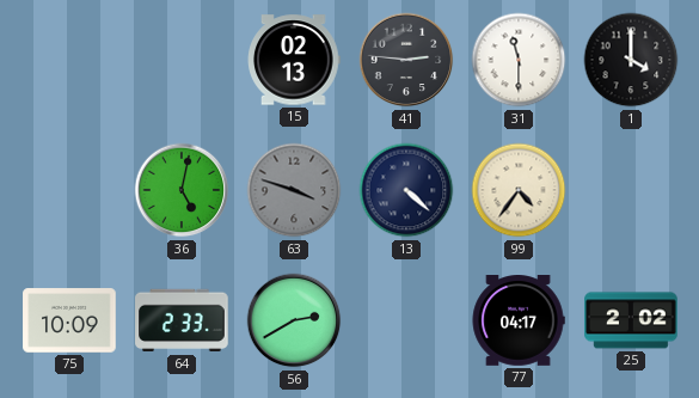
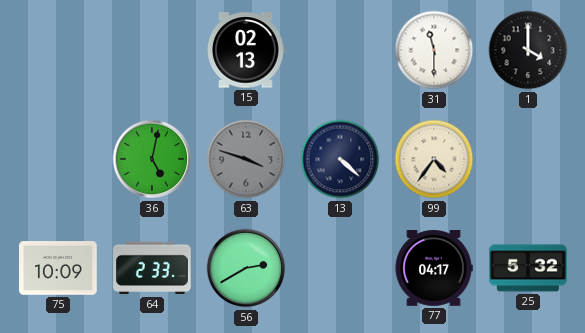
41: 2:46 -> none
25: 2:02 -> 5:32
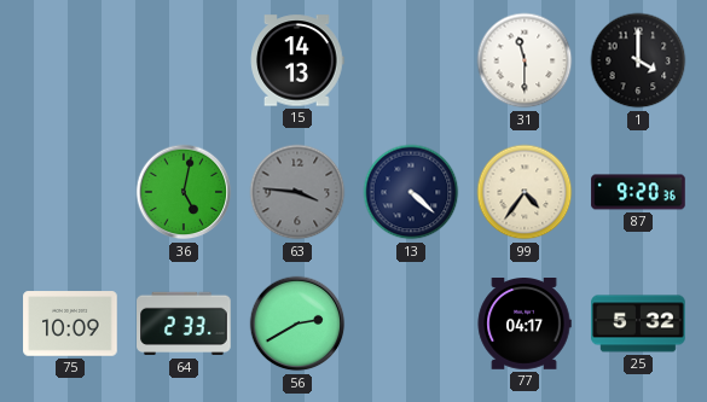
15: 02:13 -> 14:13
63: 3:48 -> 3:46
87: none -> 9:20
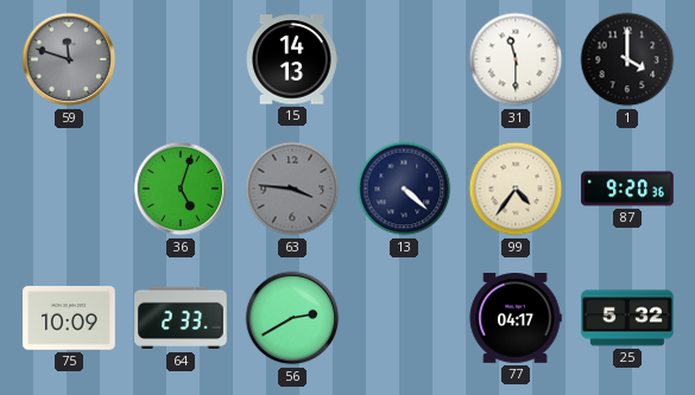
59: none -> 11:48
36: 5:02 -> 5:03
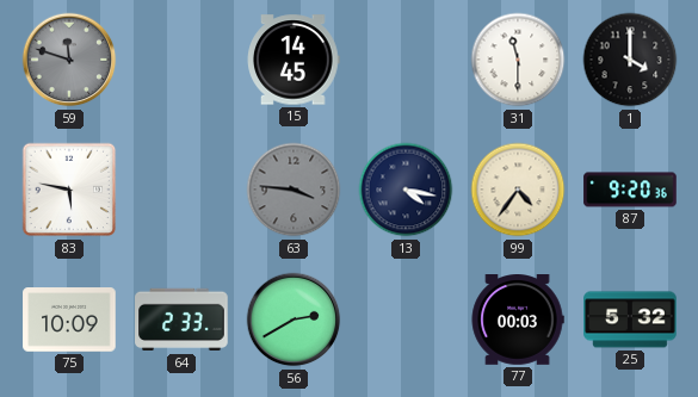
15: 14:13 -> 14:45
83: none -> 5:47
36: 5:03 -> none
13: 4:22 -> 4:17
77: 04:17 -> 00:03
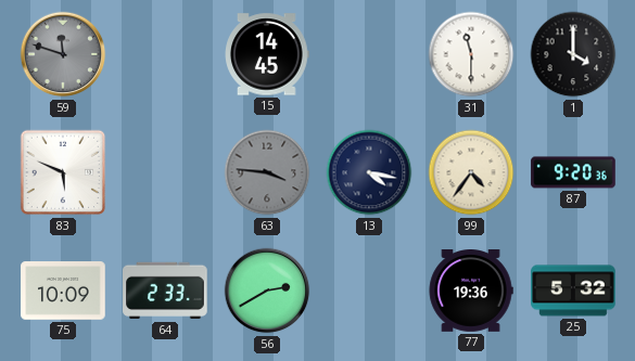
83: 5:47 -> 5:49
77: 00:03 -> 19:36
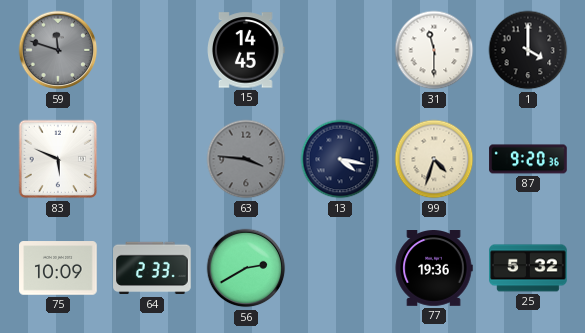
99: 4:36 -> 4:33
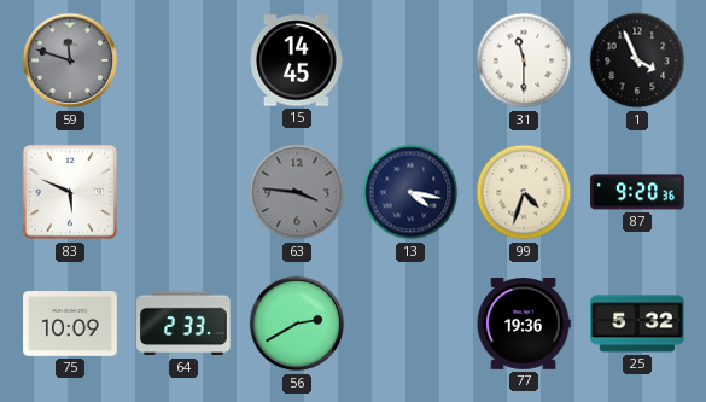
1: 4:00 -> 3:56
